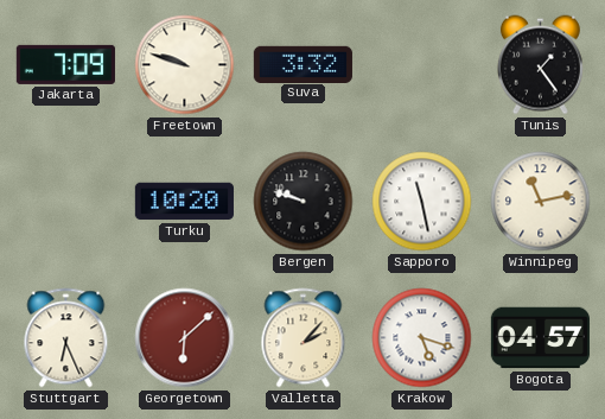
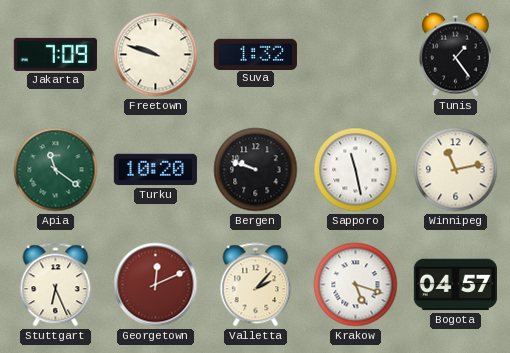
Suva: 3:32 -> 1:32
Apia: none -> 11:21
Georgetown: 6:08 -> 12:11
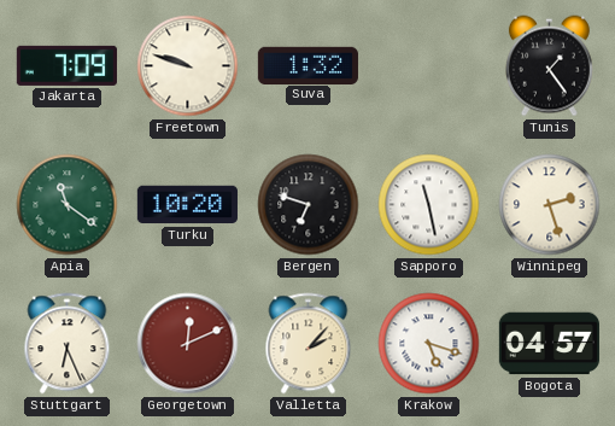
Bergen: 9:48 -> 6:48
Winnipeg: 11:13 -> 2:27
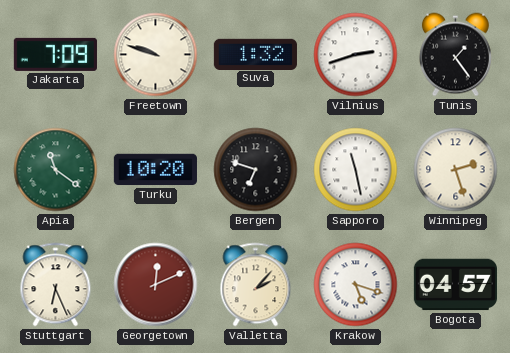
Vilnius: none -> 2:42
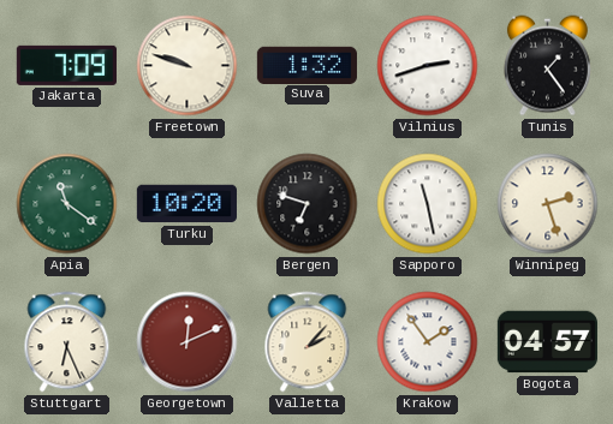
Krakow: 5:18 -> 1:54
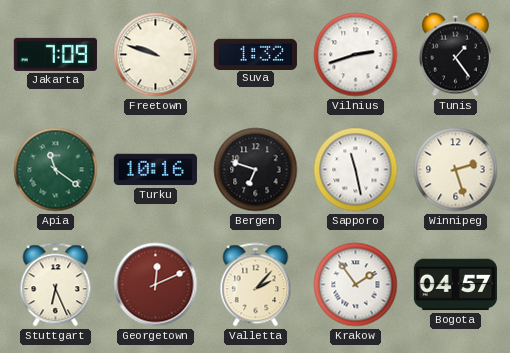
Turku: 10:20 -> 10:16
